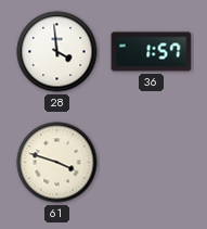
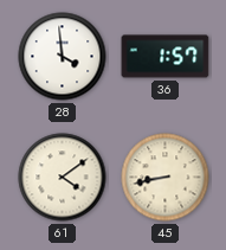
61: 3:48 -> 4:09
45: none -> 8:43
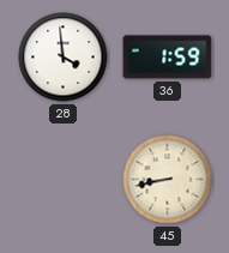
36: 1:57 -> 1:59
61: 4:09 -> none
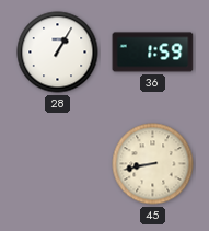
28: 3:59 -> 1:05
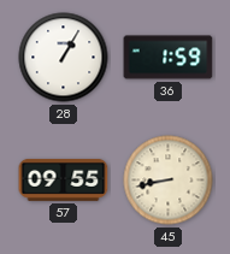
57: none -> 09:55
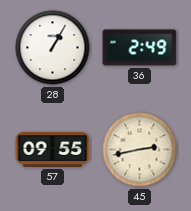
36: 1:59 -> 2:49
45: 8:43 -> 2:43
